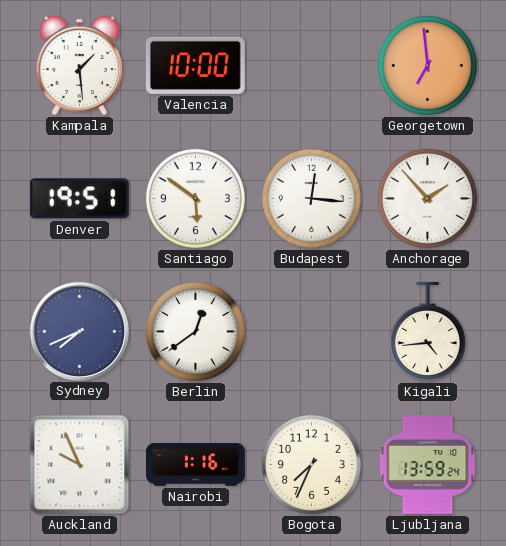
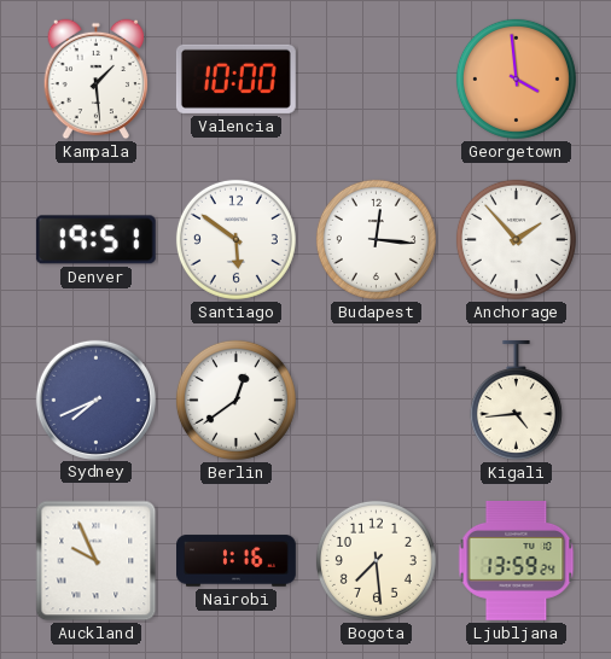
Georgetown: 6:59 -> 3:59
Bogota: 7:34 -> 7:29
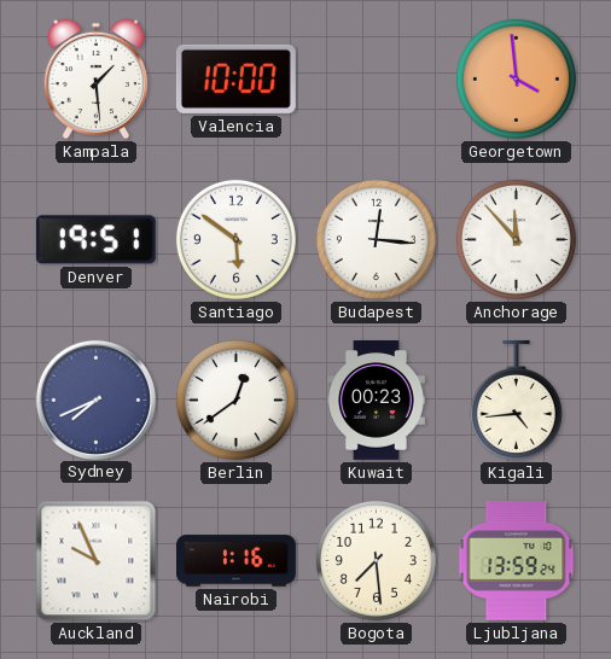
Anchorage: 1:53 -> 11:53
Kuwait: none -> 00:23
